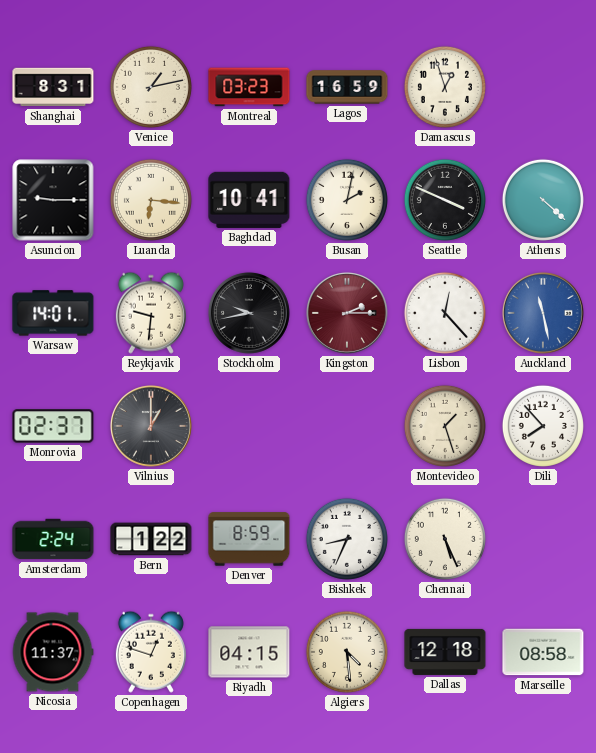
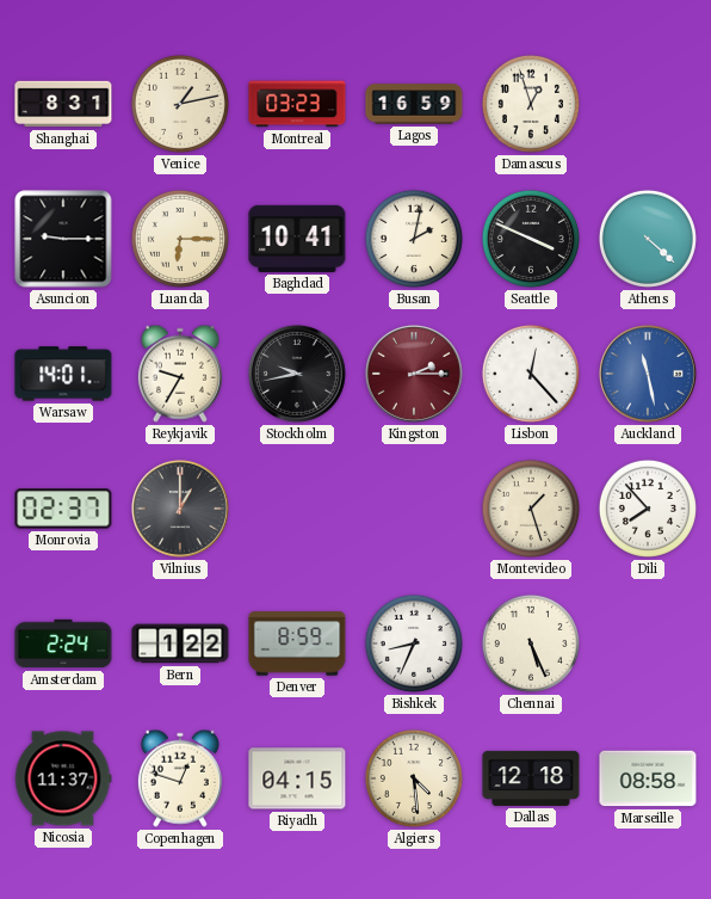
Luanda: 6:16 -> 6:15
Reykjavik: 9:31 -> 9:35
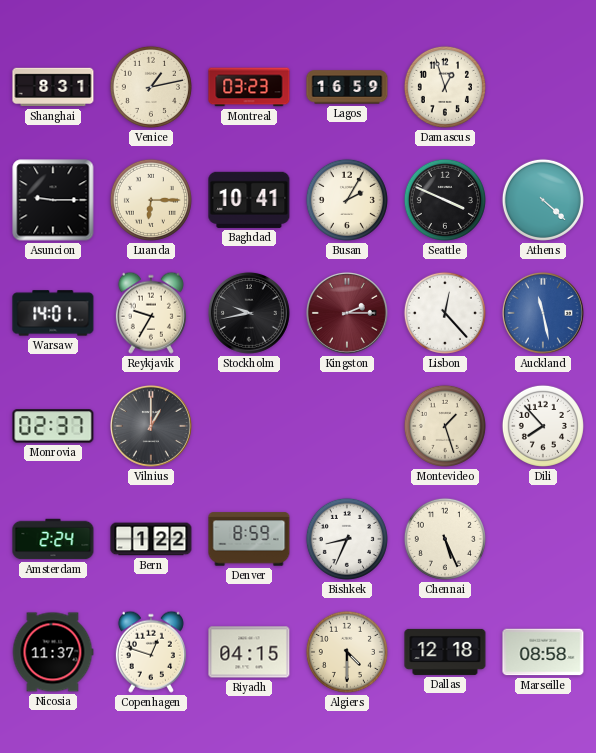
Busan: 2:02 -> 2:05
Algiers: 4:29 -> 4:30
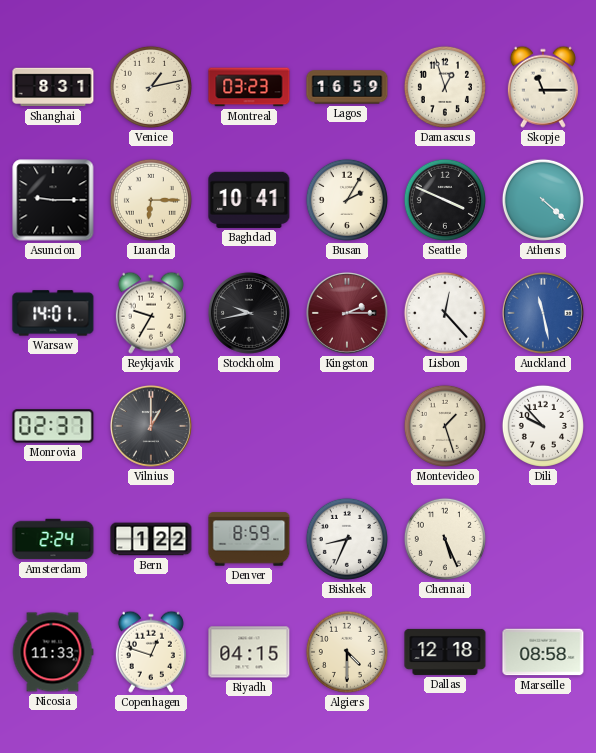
Skopje: none -> 11:15
Dili: 7:53 -> 9:53
Nicosia: 11:37 -> 11:33
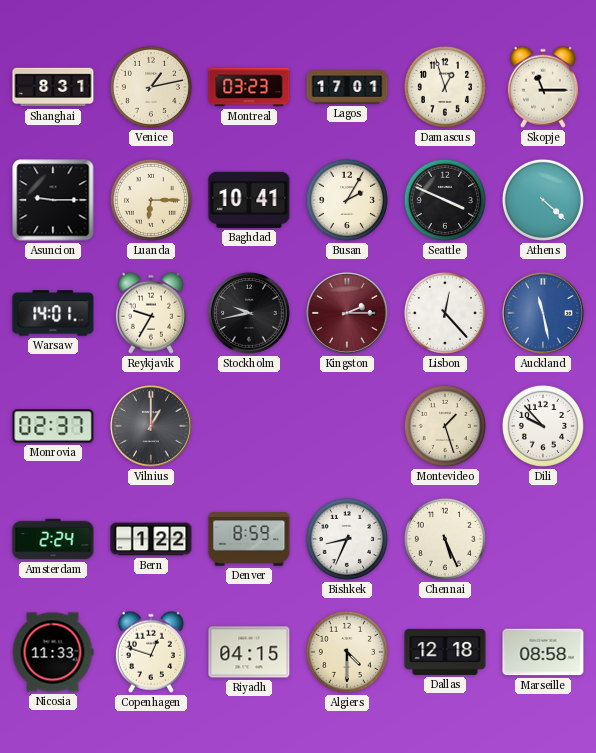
Lagos: 16:59 -> 17:01
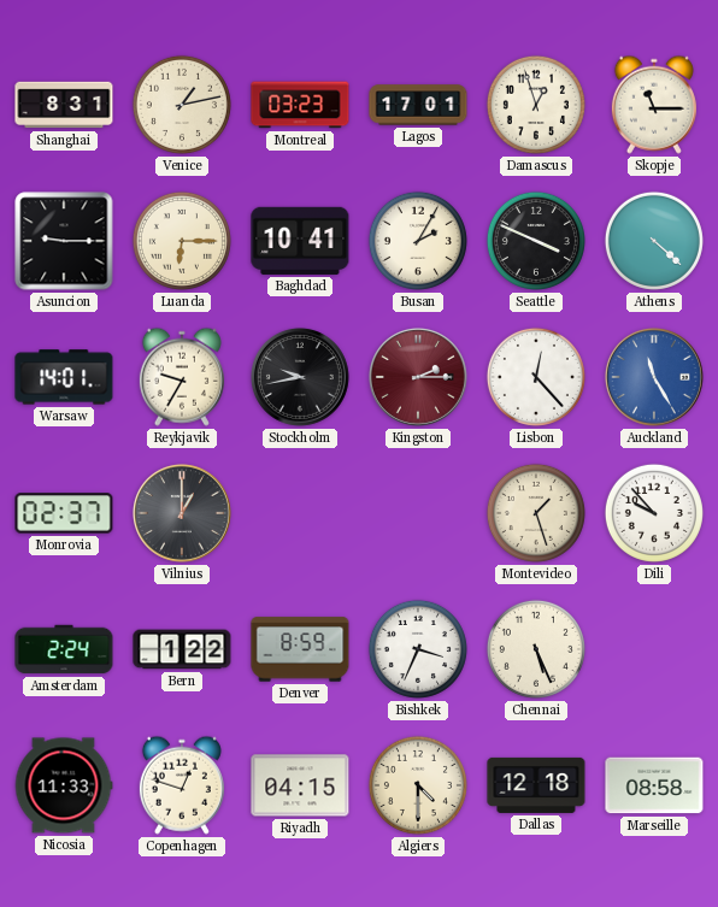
Auckland: 11:28 -> 11:25
Bishkek: 8:34 -> 3:34
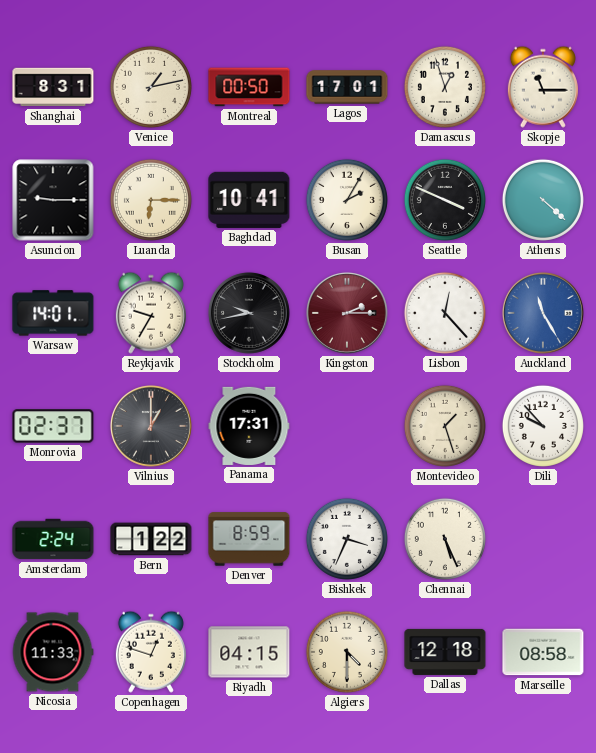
Montreal: 03:23 -> 00:50
Panama: none -> 17:31
